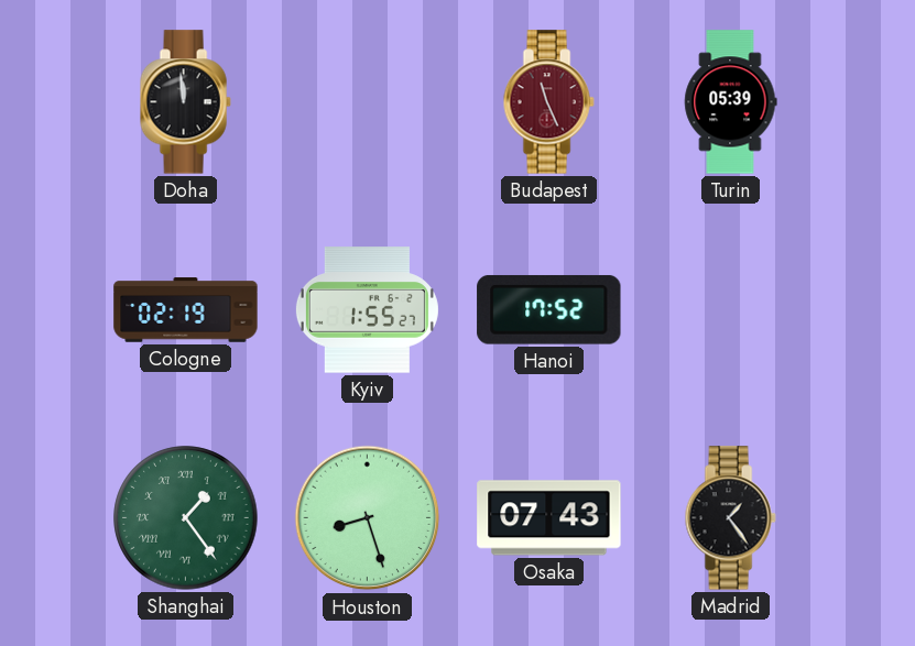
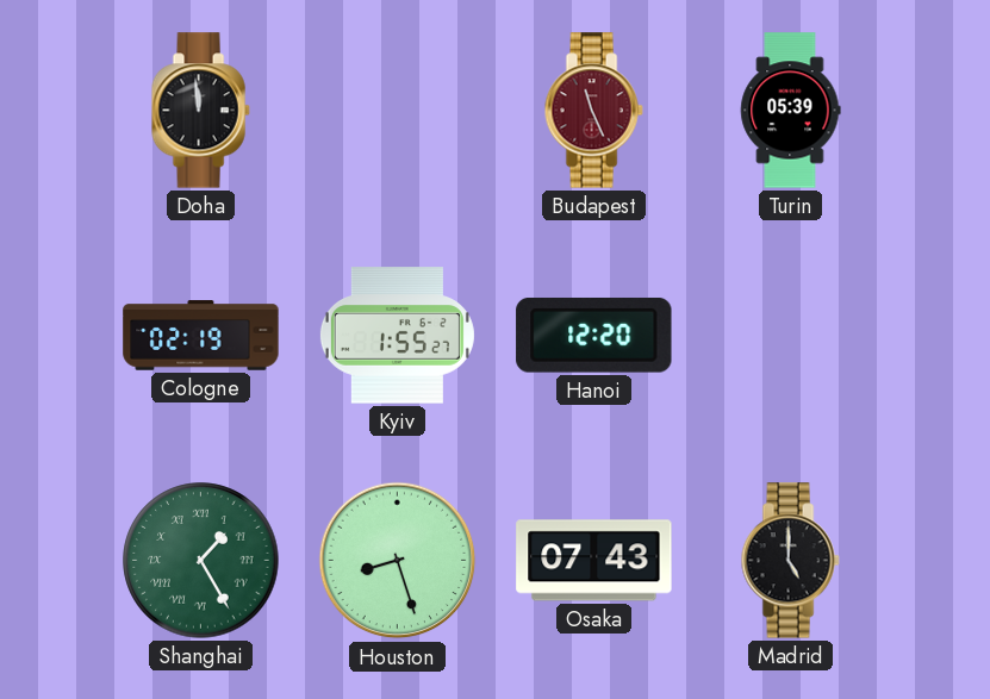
Hanoi: 17:52 -> 12:20
Shanghai: 1:24 -> 1:25
Madrid: 1:24 -> 5:00
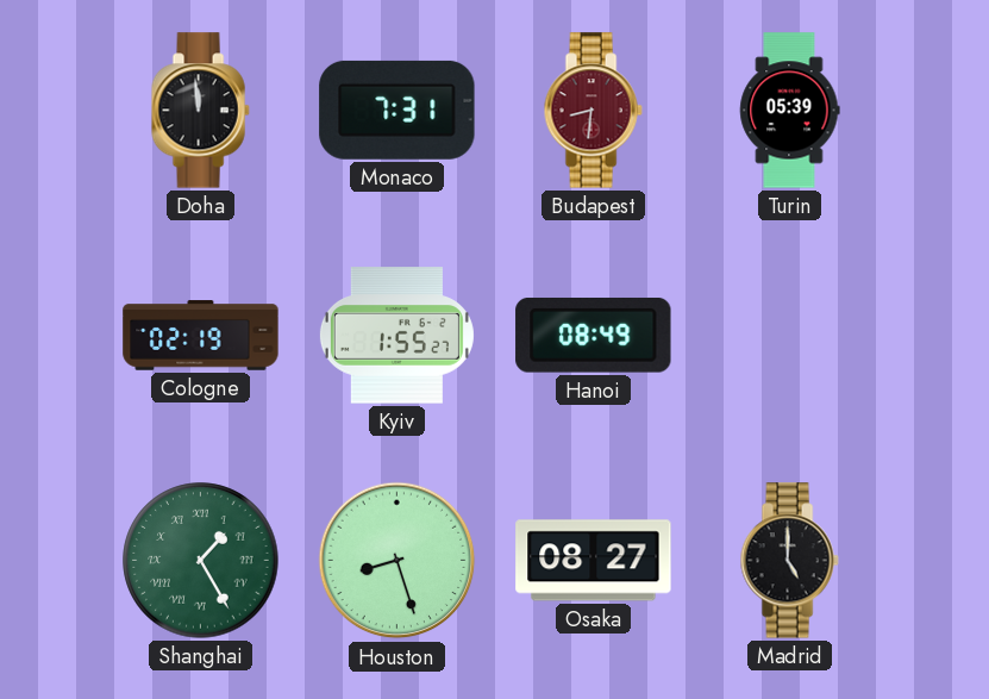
Monaco: none -> 7:31
Budapest: 11:26 -> 8:31
Hanoi: 12:20 -> 08:49
Osaka: 07:43 -> 08:27
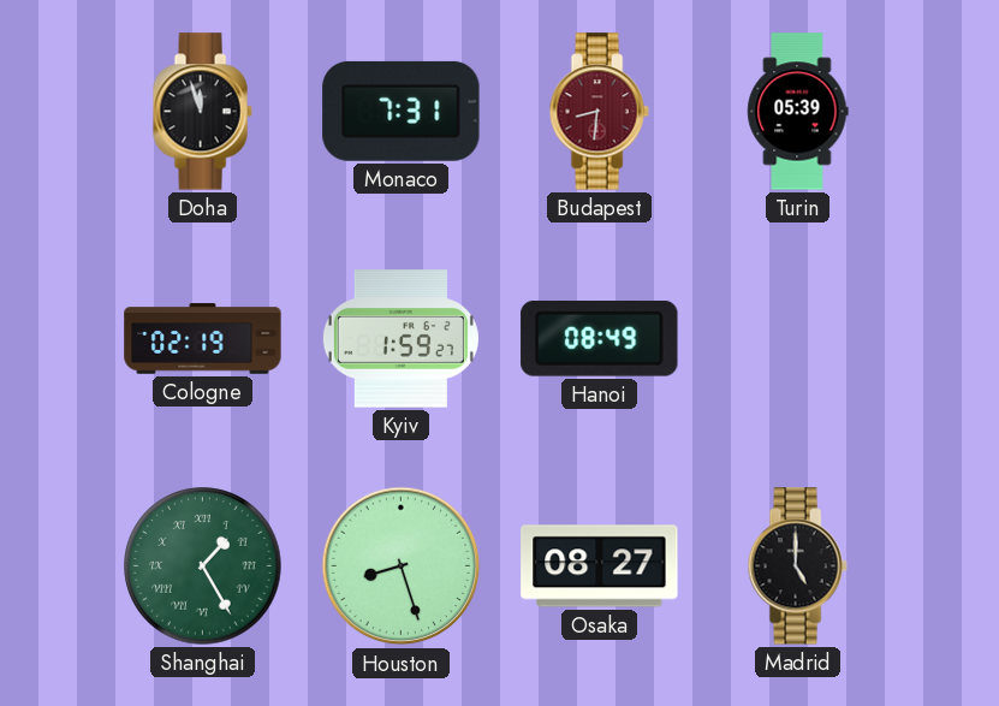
Doha: 11:59 -> 11:57
Kyiv: 1:55 -> 1:59
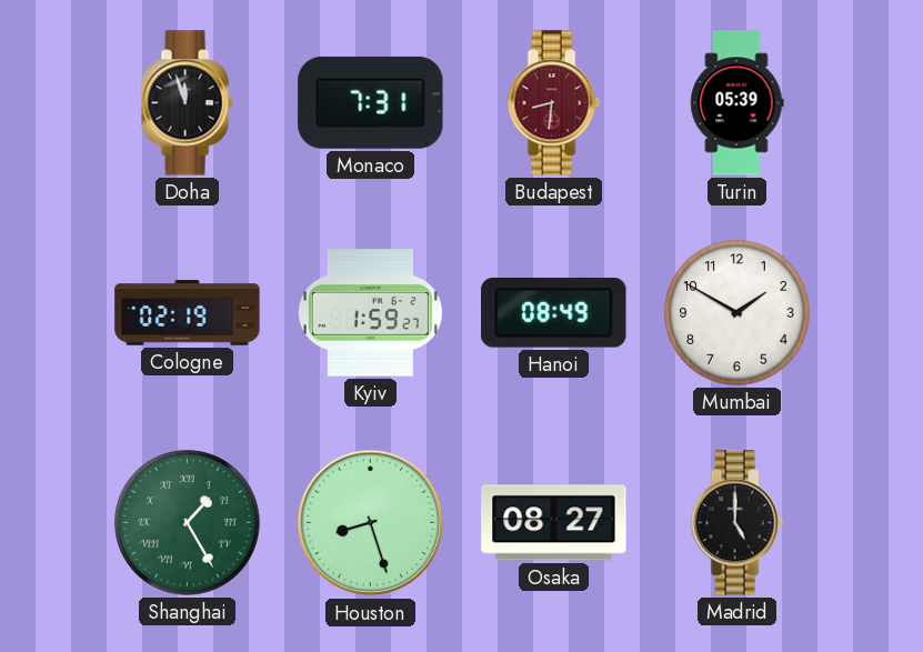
Mumbai: none -> 1:50
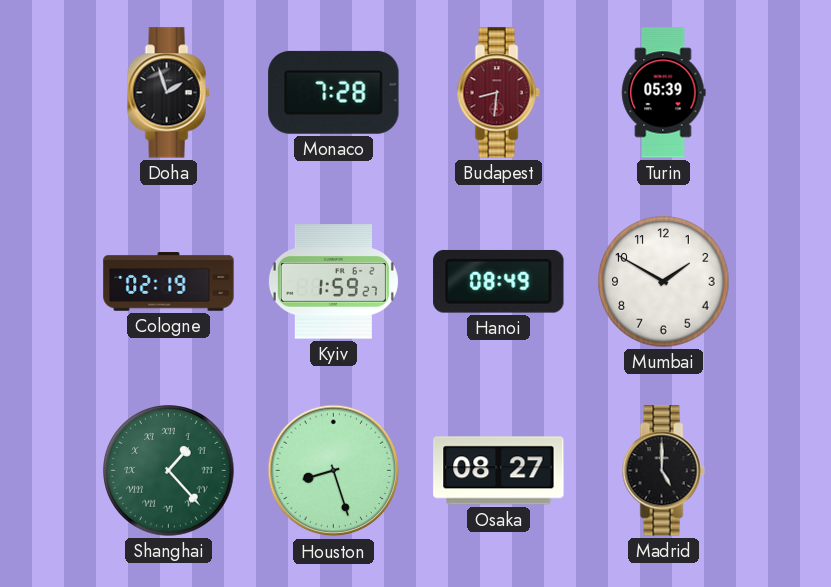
Doha: 11:57 -> 1:57
Monaco: 7:31 -> 7:28
Shanghai: 1:25 -> 1:23
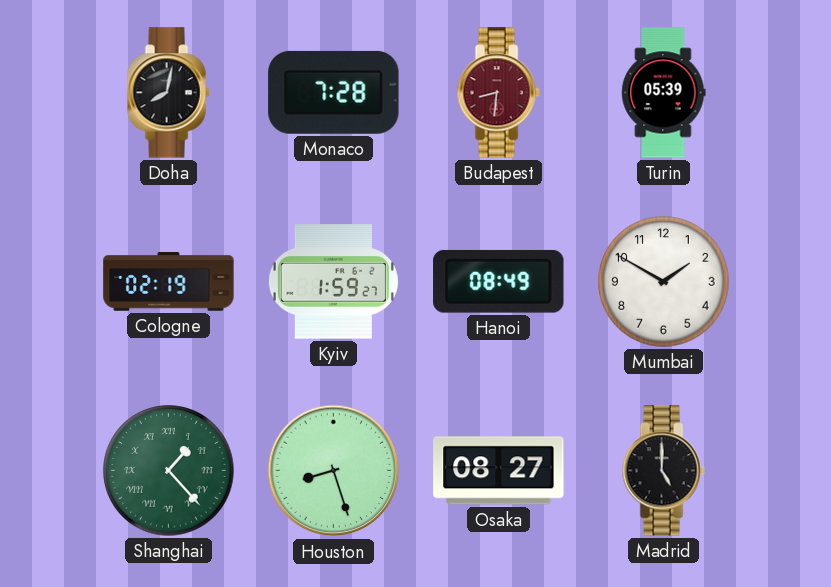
Doha: 1:57 -> 8:02
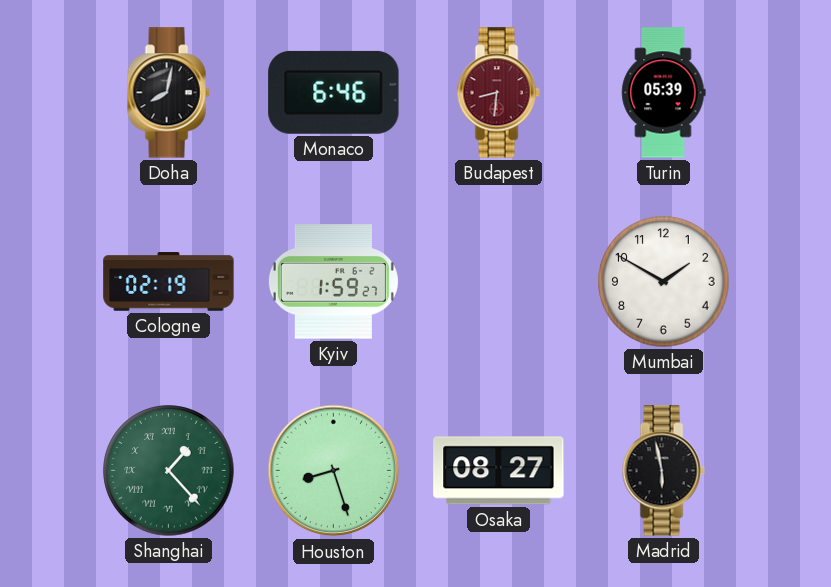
Monaco: 7:28 -> 6:46
Hanoi: 08:49 -> none
Madrid: 5:00 -> 5:58
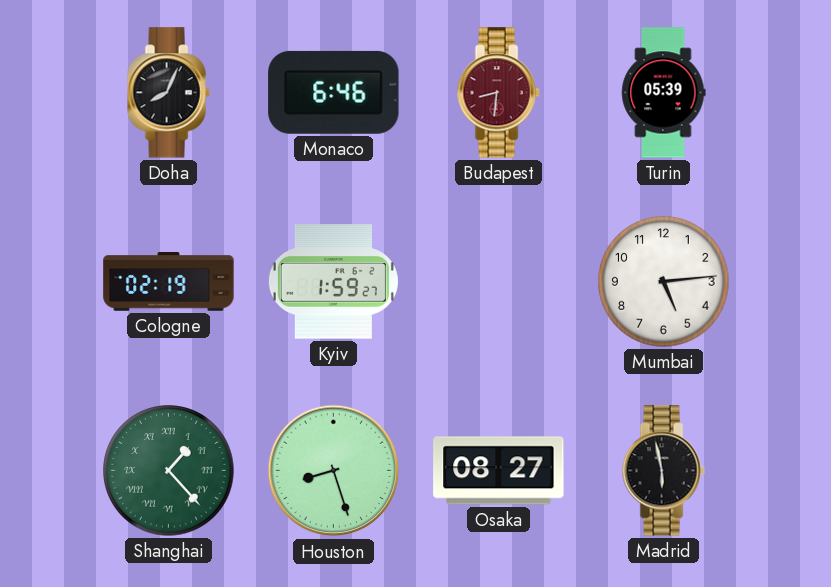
Doha: 8:02 -> 8:04
Mumbai: 1:50 -> 5:14
